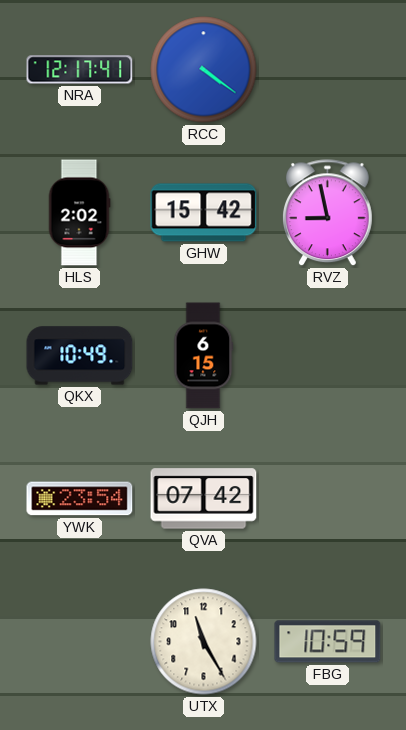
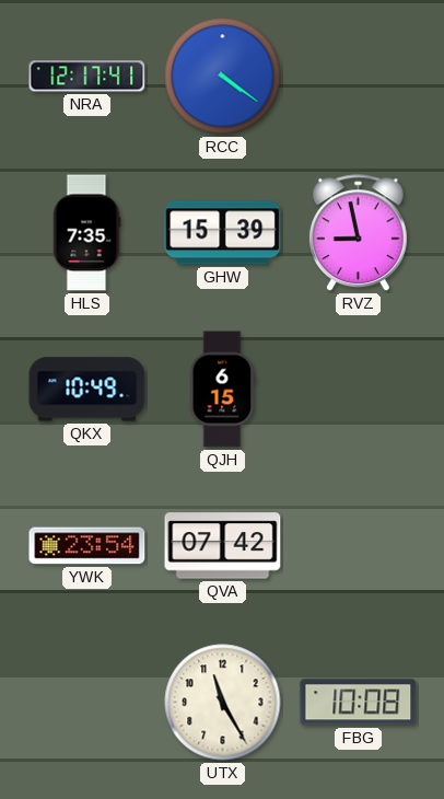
HLS: 2:02 -> 7:35
GHW: 15:42 -> 15:39
FBG: 10:59 -> 10:08
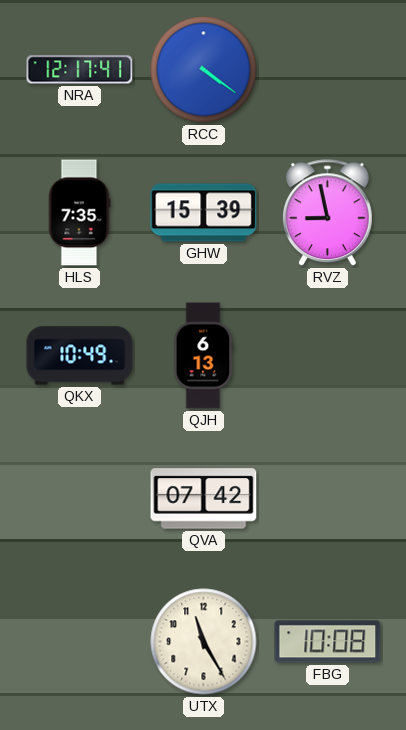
QJH: 6:15 -> 6:13
YWK: 23:54 -> none
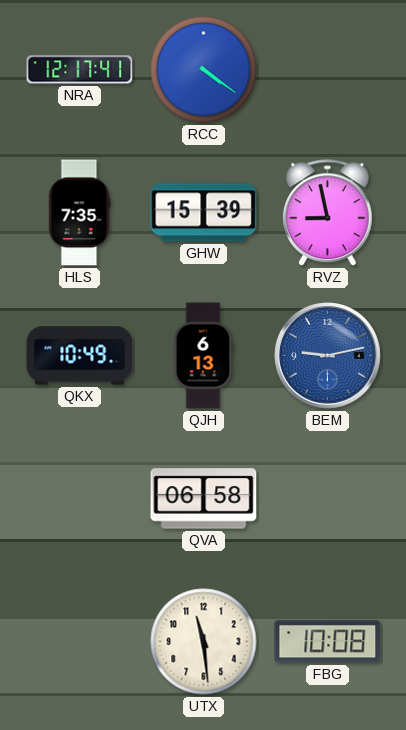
BEM: none -> 9:13
QVA: 07:42 -> 06:58
UTX: 11:25 -> 11:29
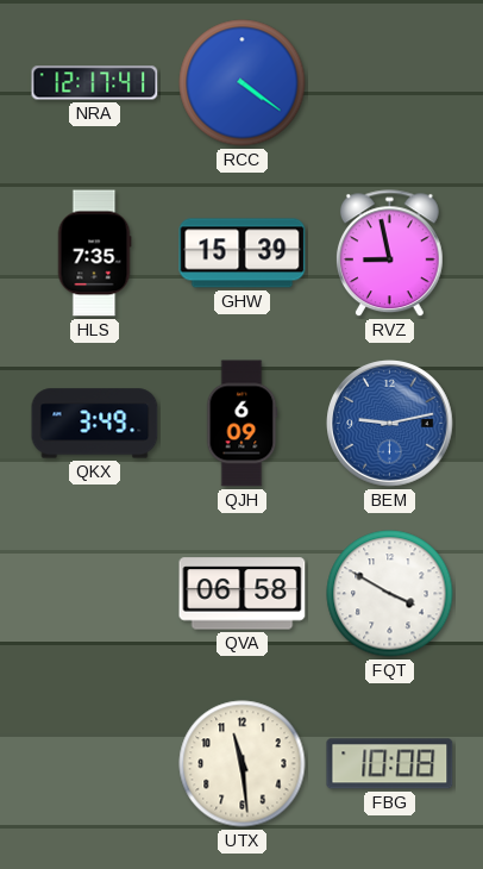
QKX: 10:49 -> 3:49
QJH: 6:13 -> 6:09
FQT: none -> 3:50
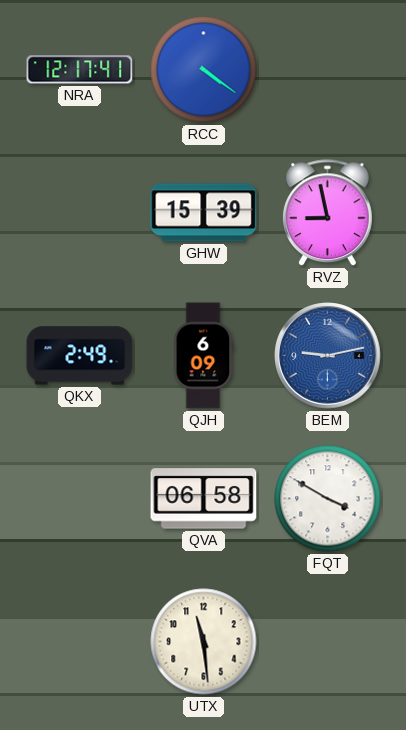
HLS: 7:35 -> none
QKX: 3:49 -> 2:49
FBG: 10:08 -> none
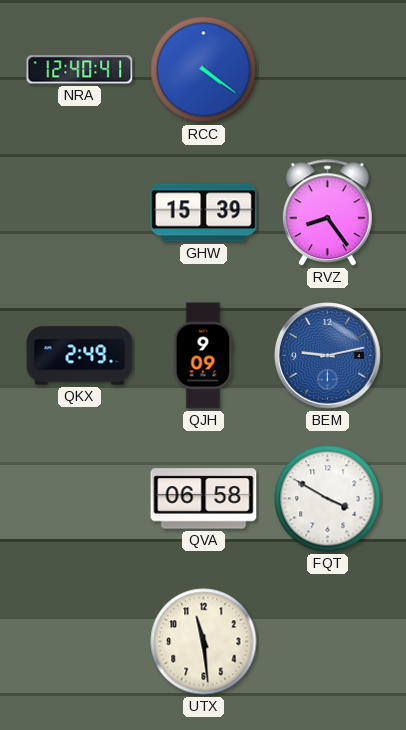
NRA: 12:17 -> 12:40
RVZ: 8:58 -> 8:24
QJH: 6:09 -> 9:09
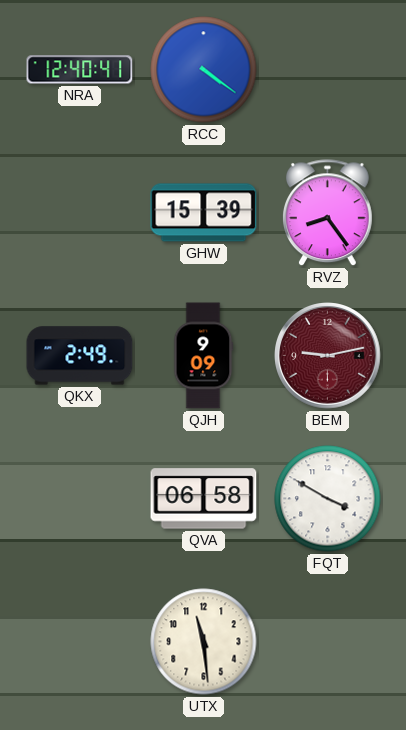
BEM dial: blue -> burgundy
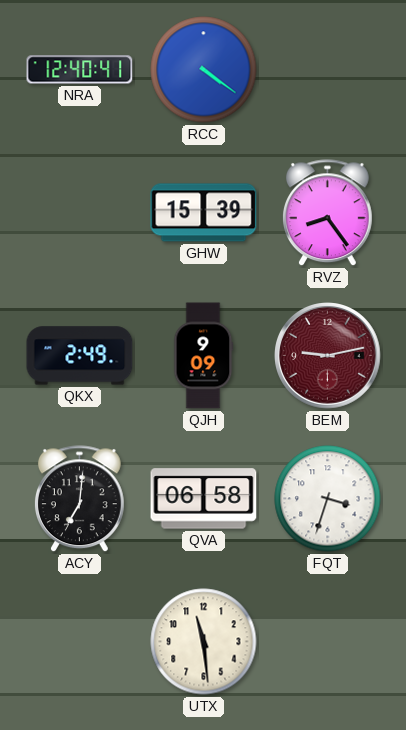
ACY: none -> 7:01
FQT: 3:50 -> 3:33
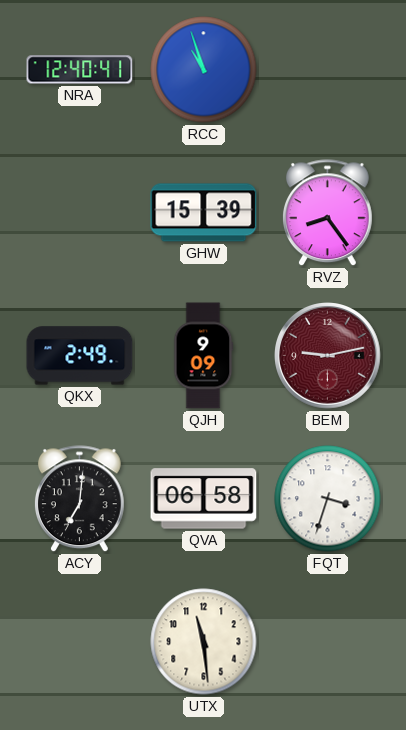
RCC: 4:21 -> 10:57
